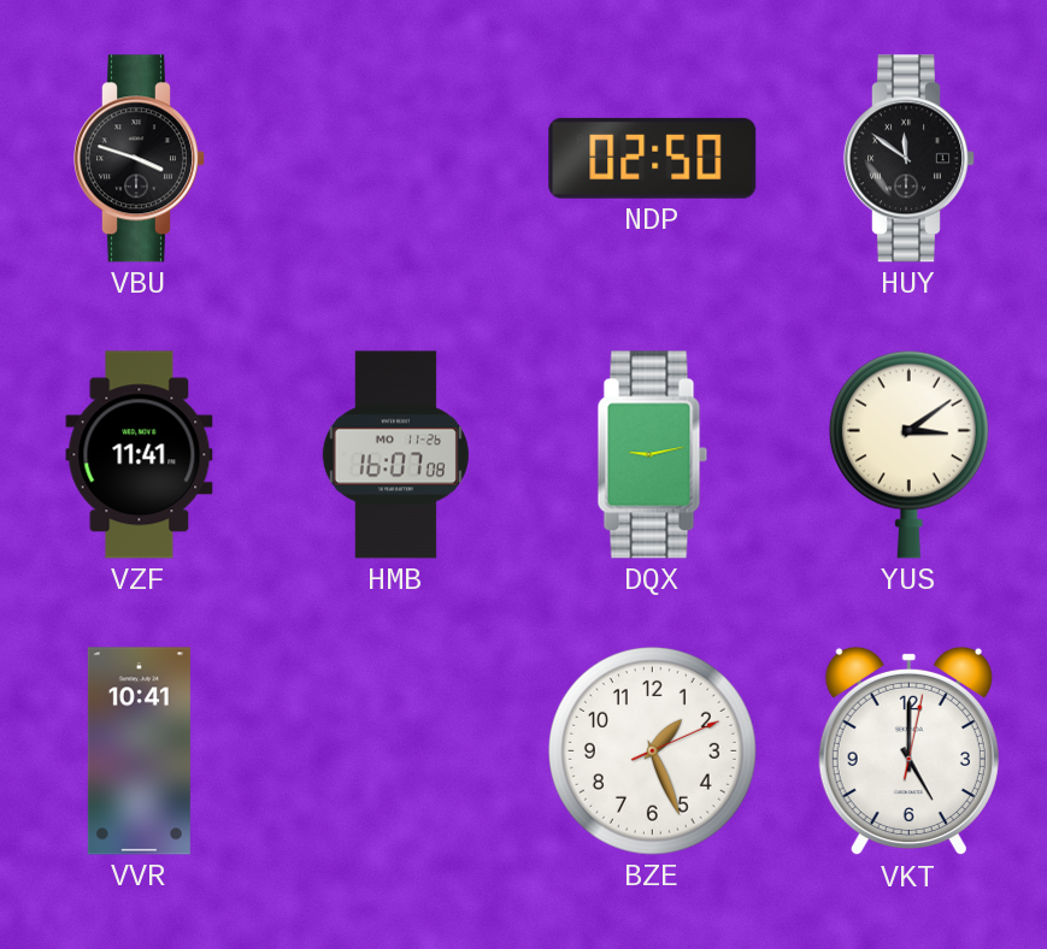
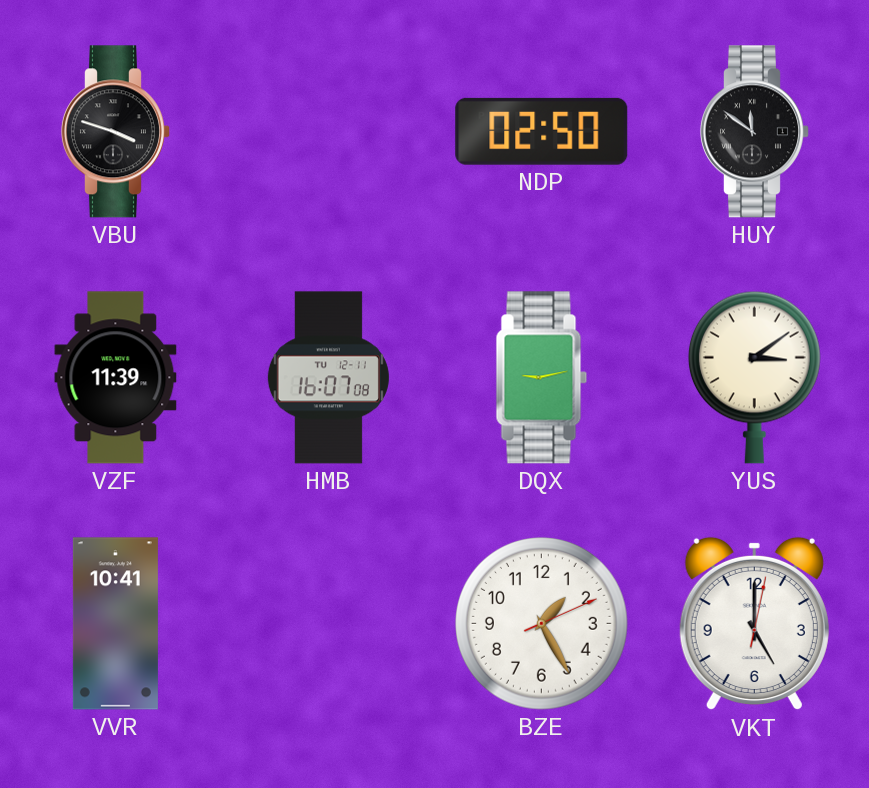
VZF: 11:41 -> 11:39
HMB date: MO 11-26 -> TU 12-11
BZE: 1:26 -> 1:25
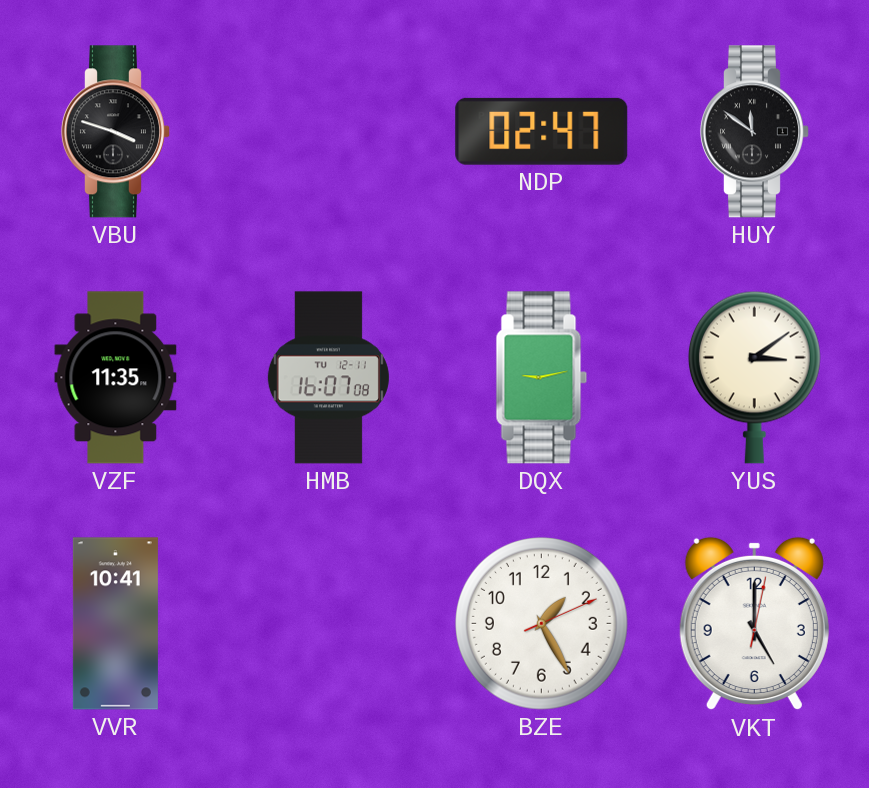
NDP: 02:50 -> 02:47
VZF: 11:39 -> 11:35
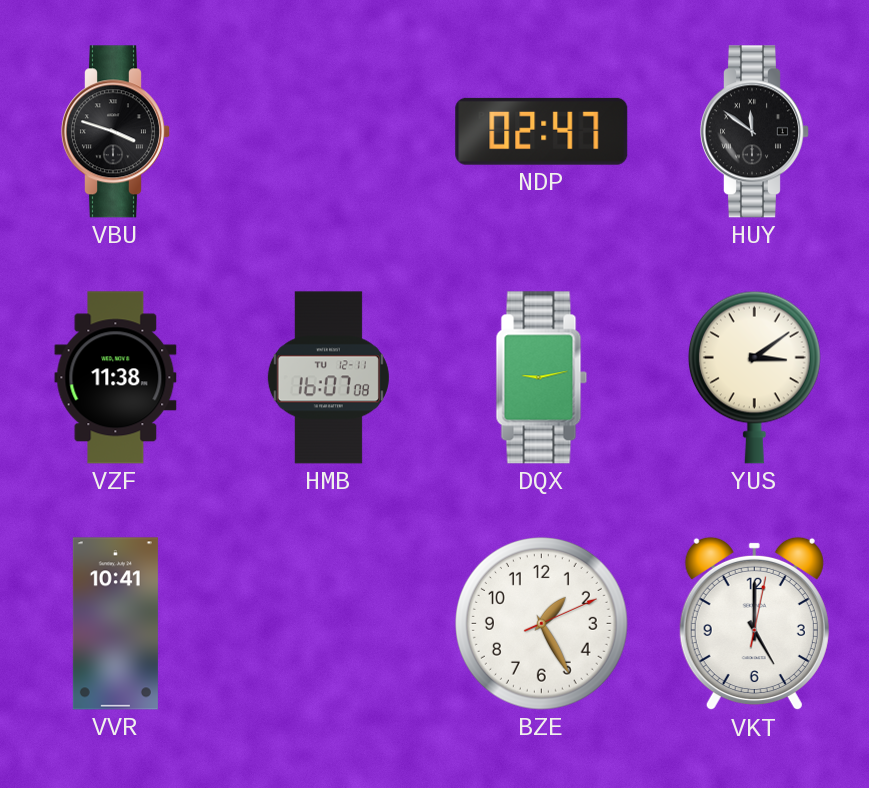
VZF: 11:35 -> 11:38
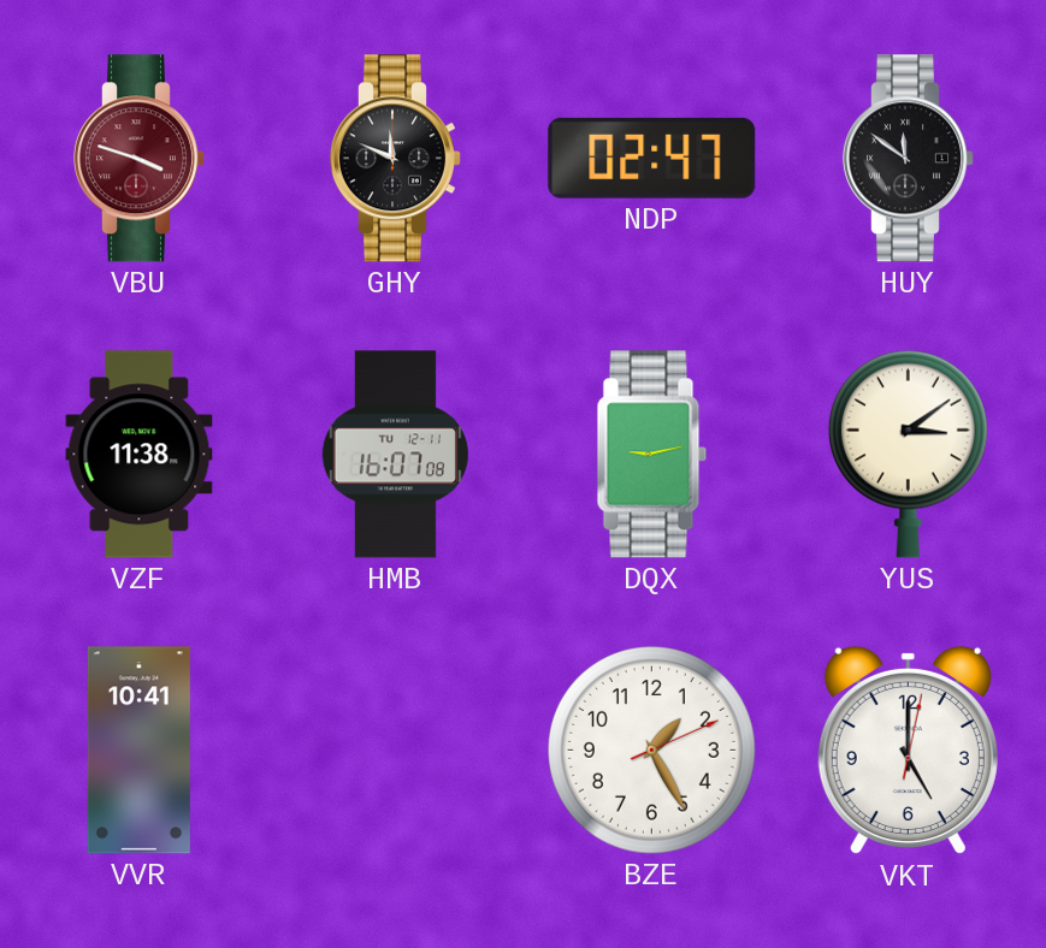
VBU dial: black -> burgundy
GHY: none -> 11:49
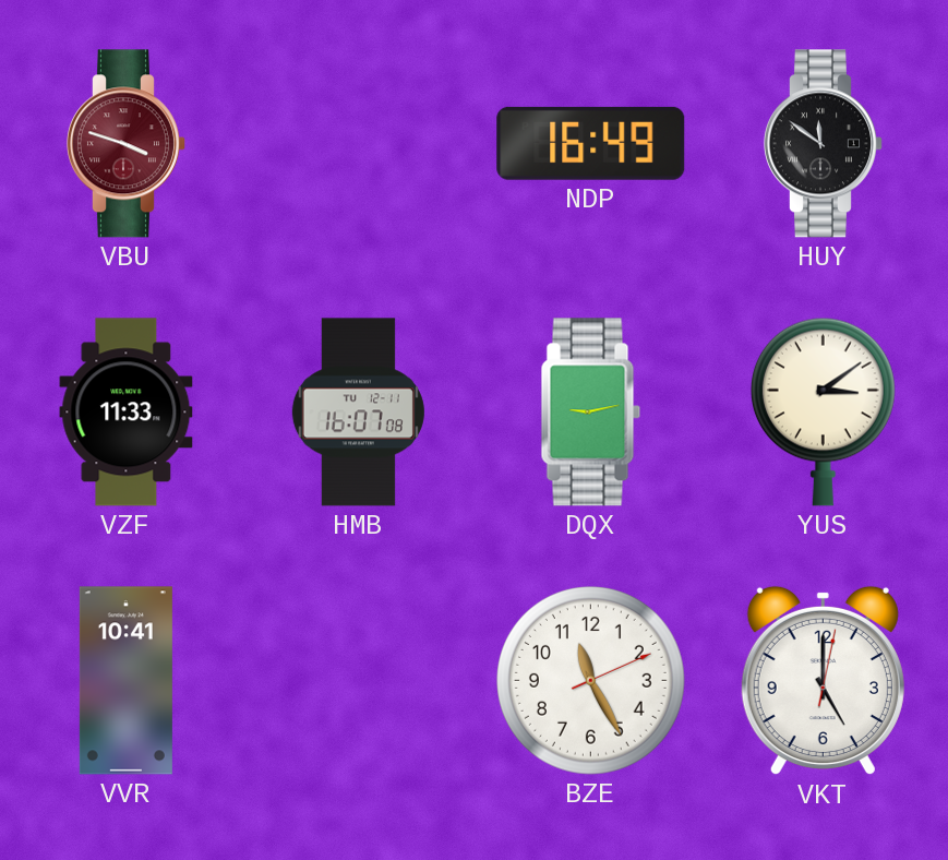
GHY: 11:49 -> none
NDP: 02:47 -> 16:49
VZF: 11:38 -> 11:33
BZE: 1:25 -> 11:25
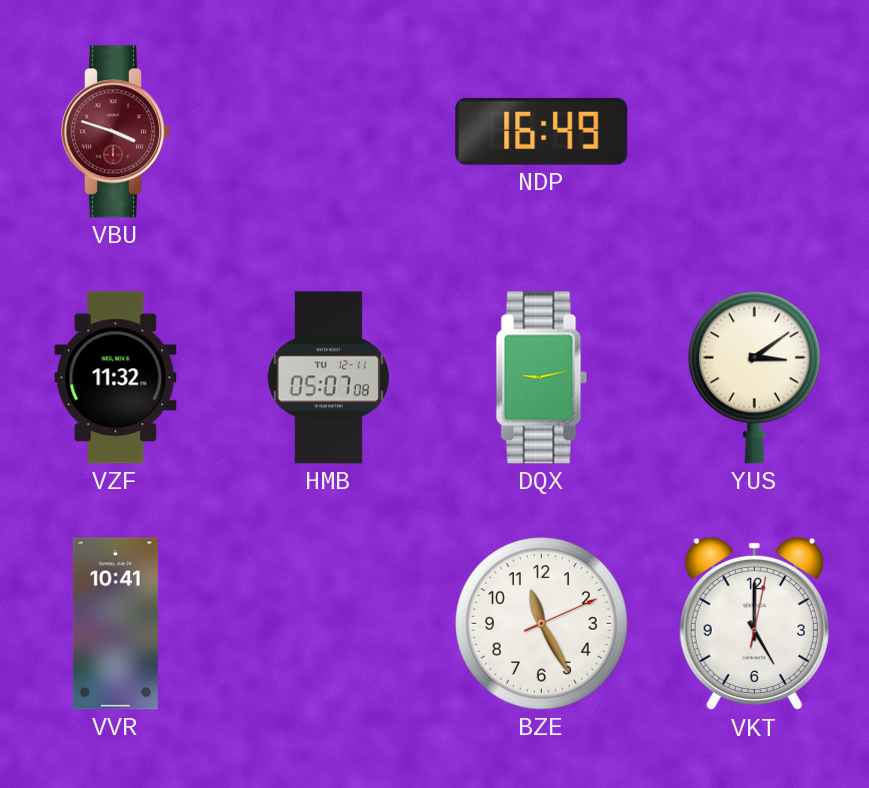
HUY: 11:51 -> none
VZF: 11:33 -> 11:32
HMB: 16:07 -> 05:07
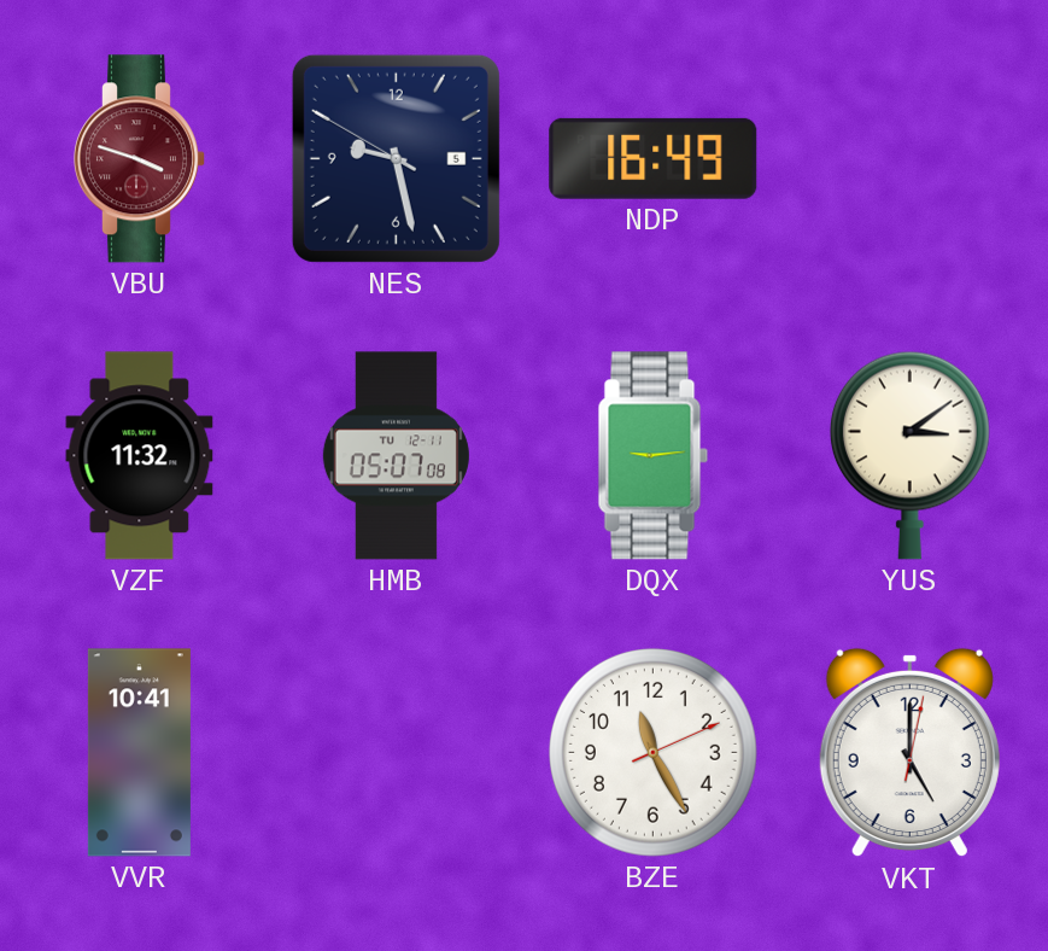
NES: none -> 9:27
DQX: 9:13 -> 9:14
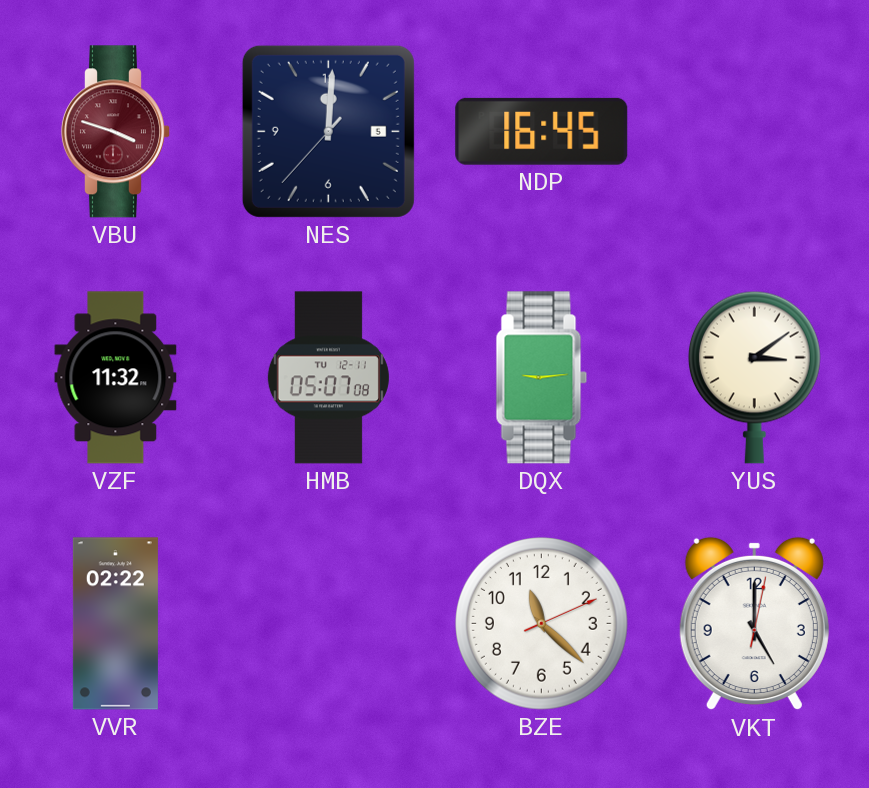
NES: 9:27 -> 12:00
NDP: 16:49 -> 16:45
VVR: 10:41 -> 02:22
BZE: 11:25 -> 11:22
